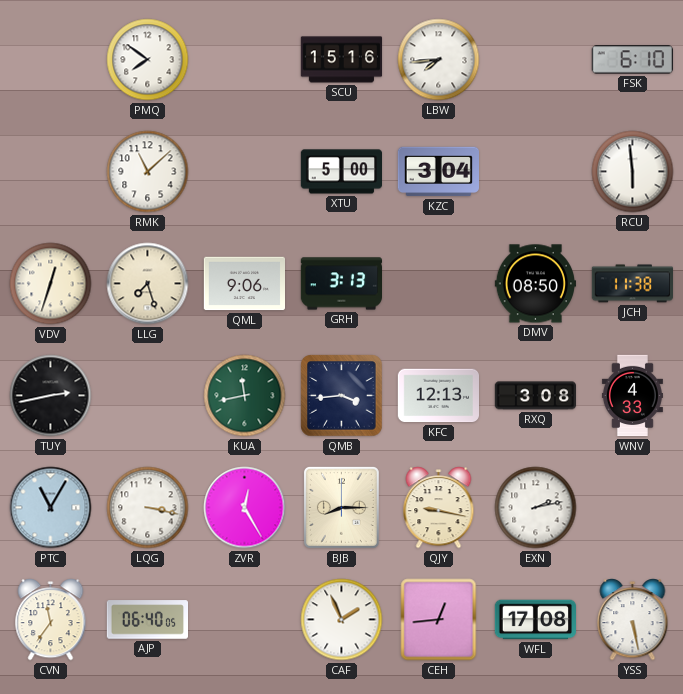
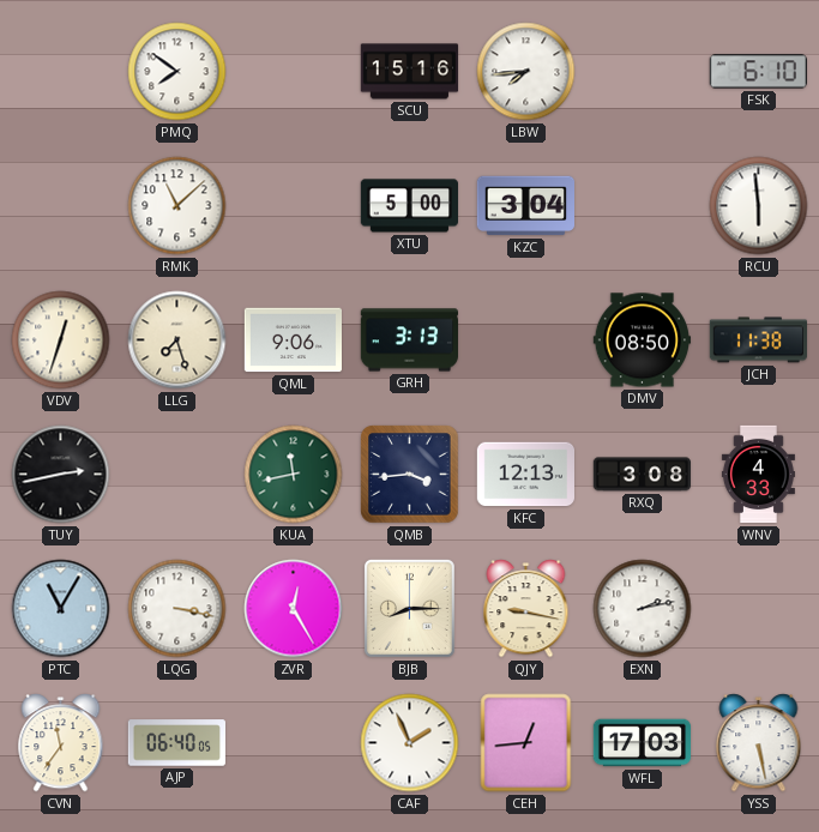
WFL: 17:08 -> 17:03
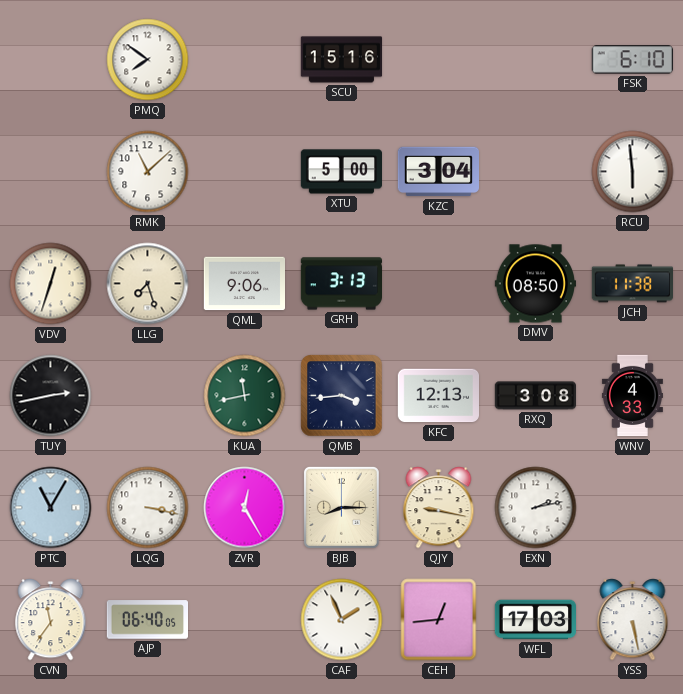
LBW: 7:44 -> none
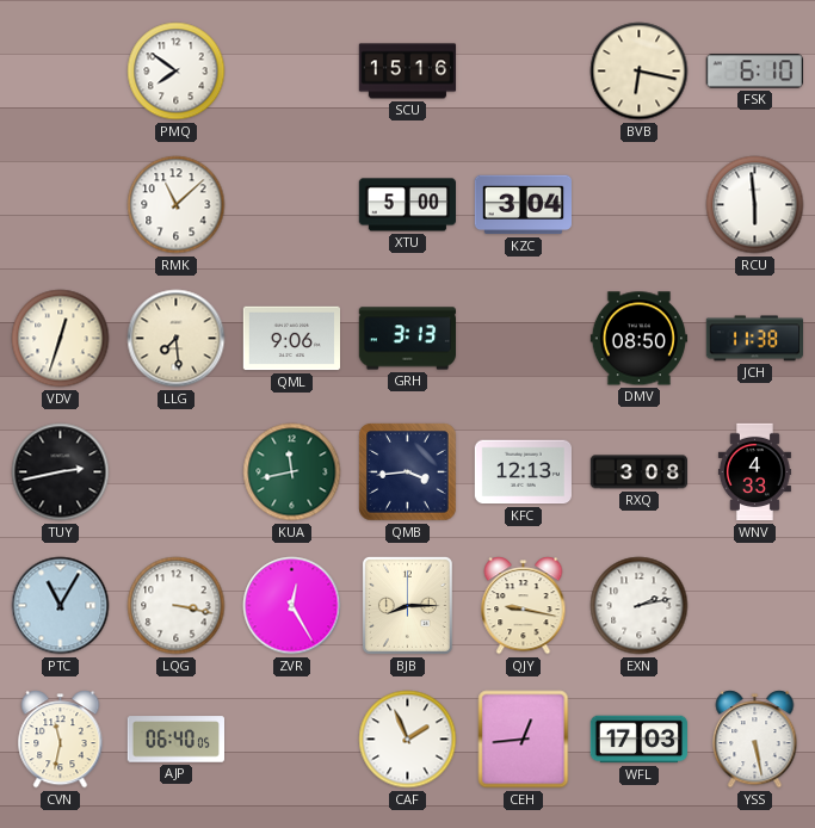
BVB: none -> 6:17
LLG: 7:27 -> 7:29
CVN: 11:36 -> 11:32
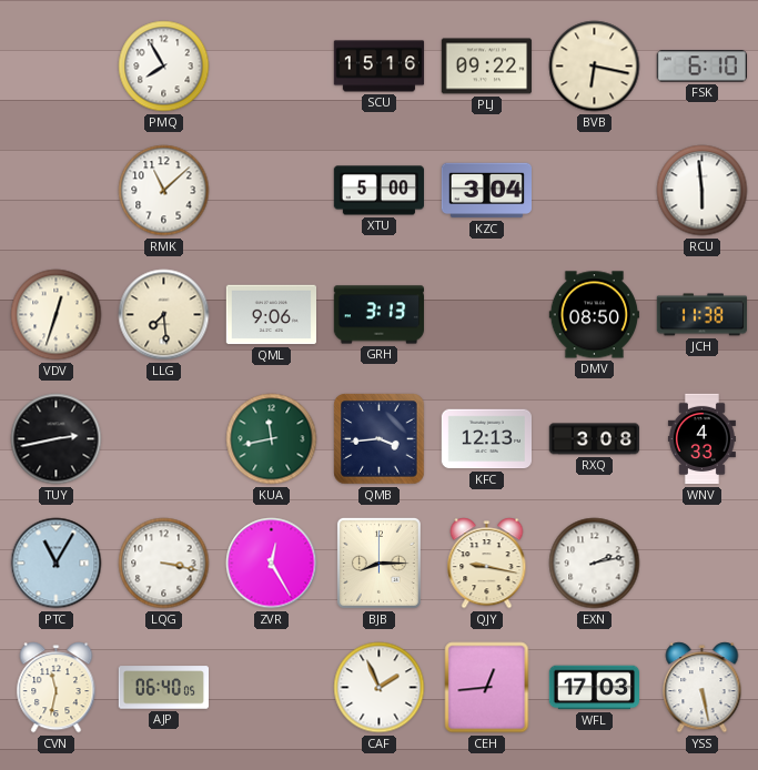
PMQ: 7:51 -> 7:55
PLJ: none -> 09:22
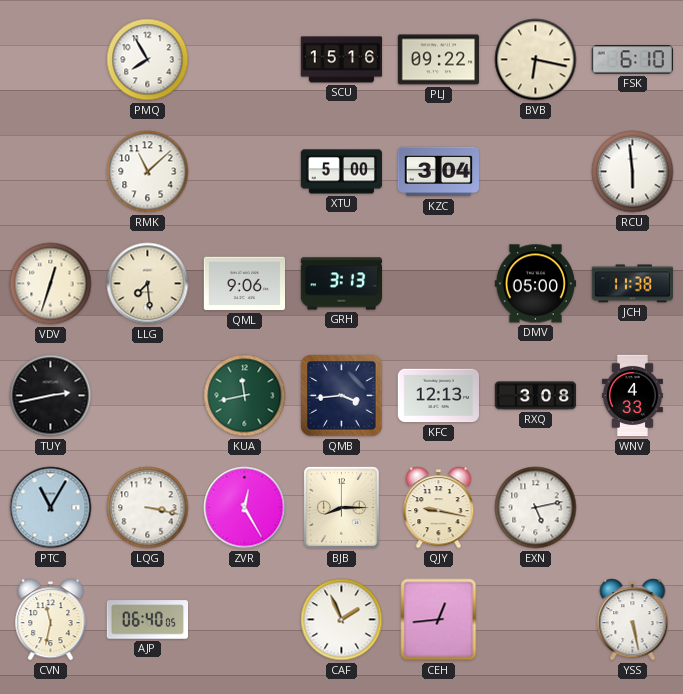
DMV: 08:50 -> 05:00
EXN: 2:13 -> 5:13
WFL: 17:03 -> none
